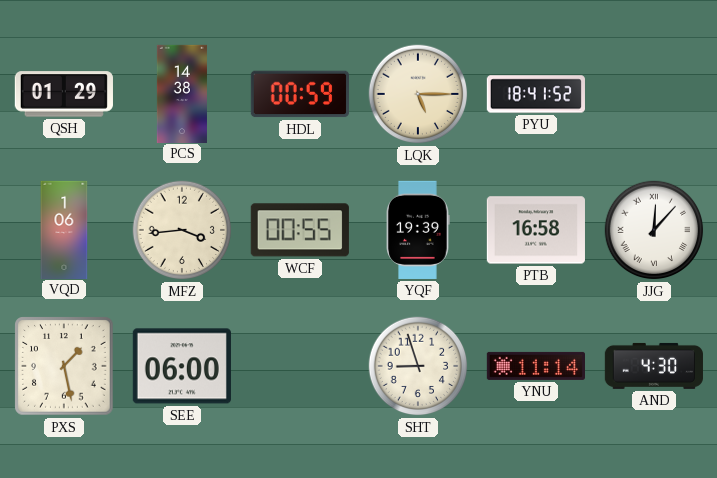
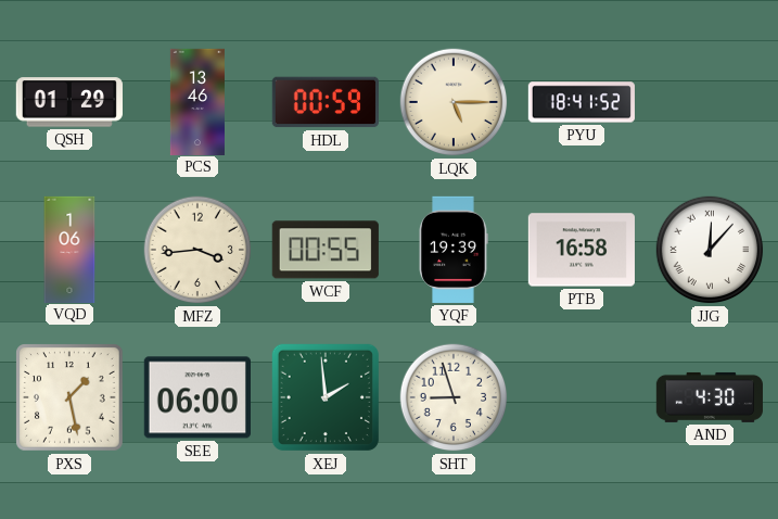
PCS: 14:38 -> 13:46
XEJ: none -> 1:59
YNU: 11:14 -> none
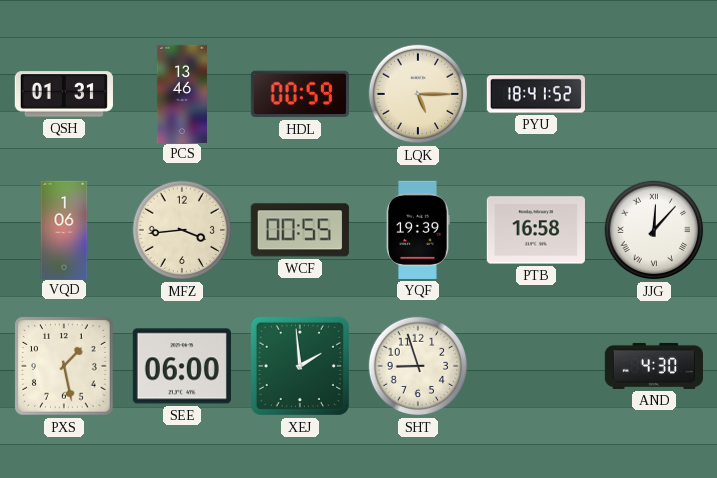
QSH: 01:29 -> 01:31
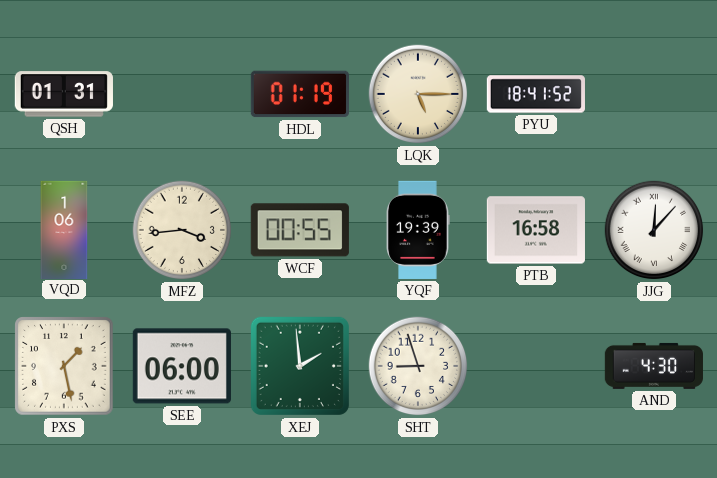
PCS: 13:46 -> none
HDL: 00:59 -> 01:19
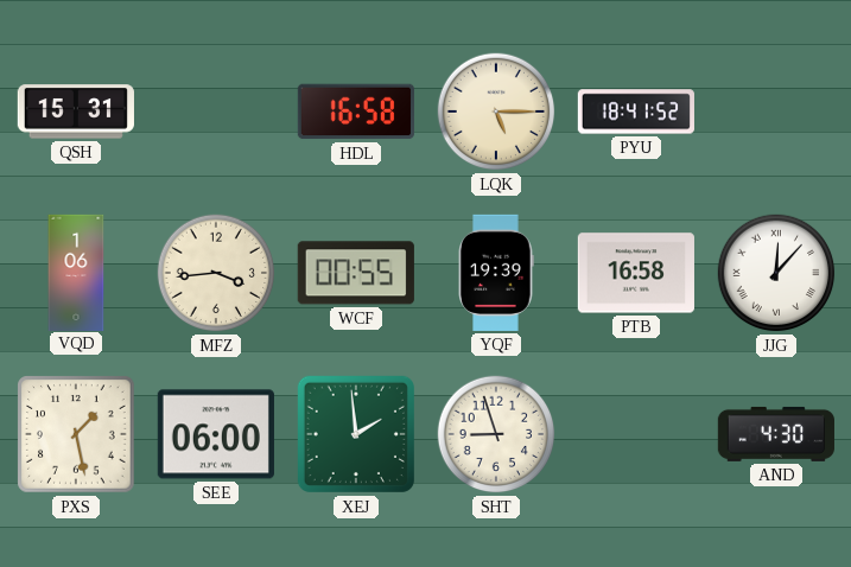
QSH: 01:31 -> 15:31
HDL: 01:19 -> 16:58
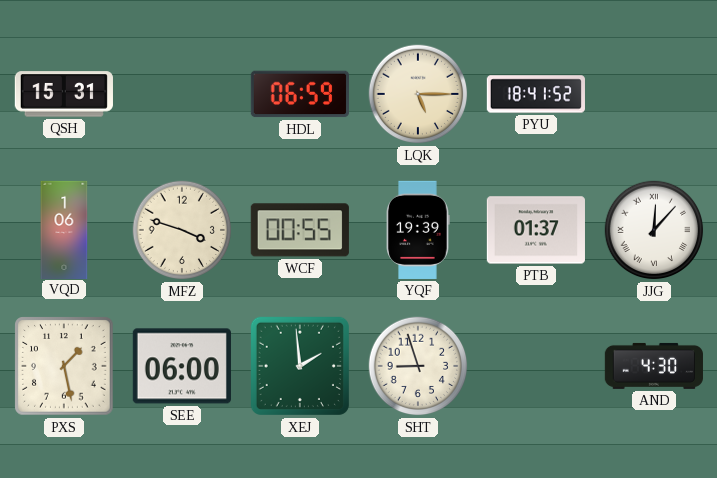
HDL: 16:58 -> 06:59
MFZ: 3:44 -> 3:48
PTB: 16:58 -> 01:37
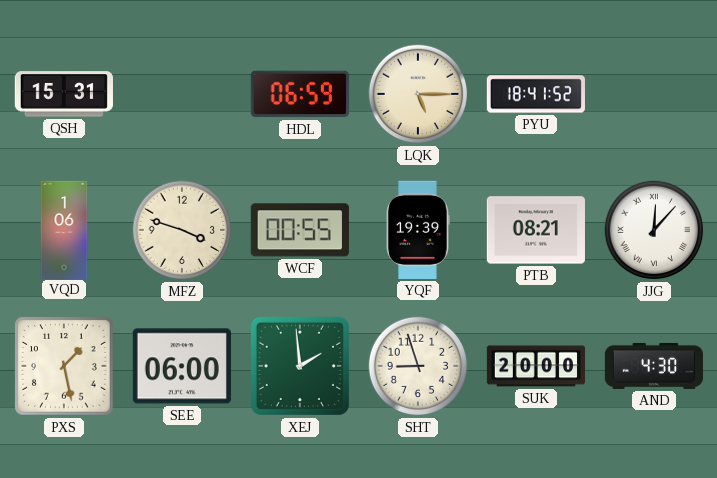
PTB: 01:37 -> 08:21
SUK: none -> 20:00
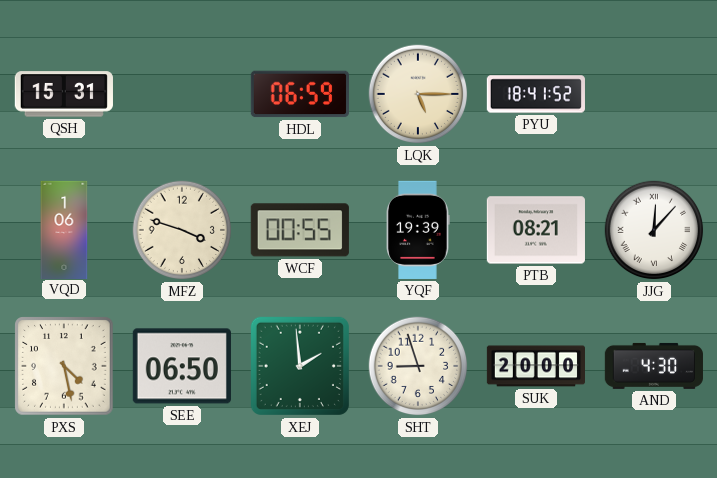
PXS: 1:28 -> 4:28
SEE: 06:00 -> 06:50
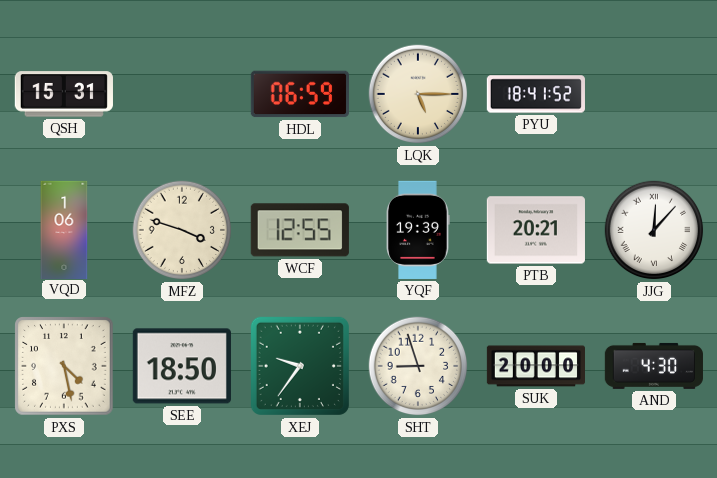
WCF: 00:55 -> 12:55
PTB: 08:21 -> 20:21
SEE: 06:50 -> 18:50
XEJ: 1:59 -> 9:36
